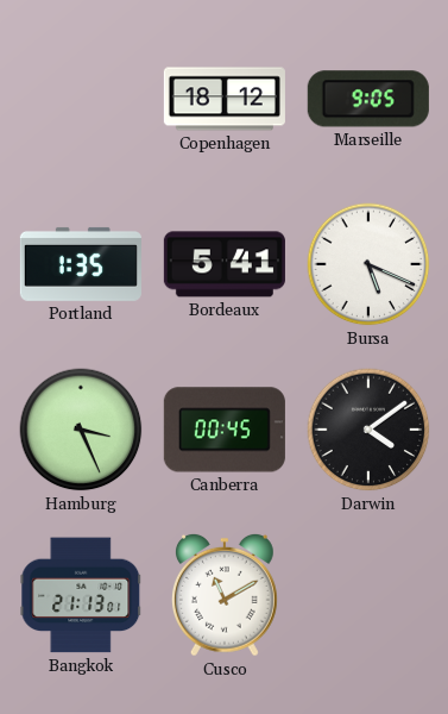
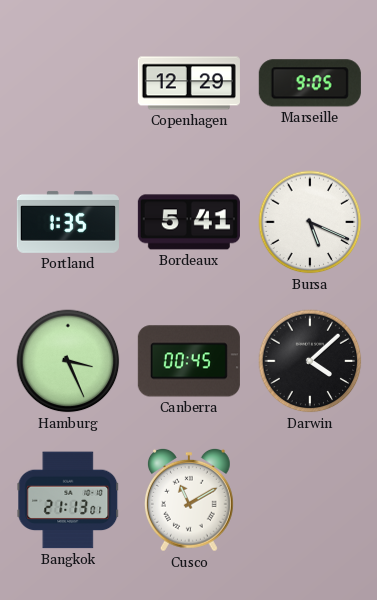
Copenhagen: 18:12 -> 12:29
Darwin: 4:09 -> 4:08
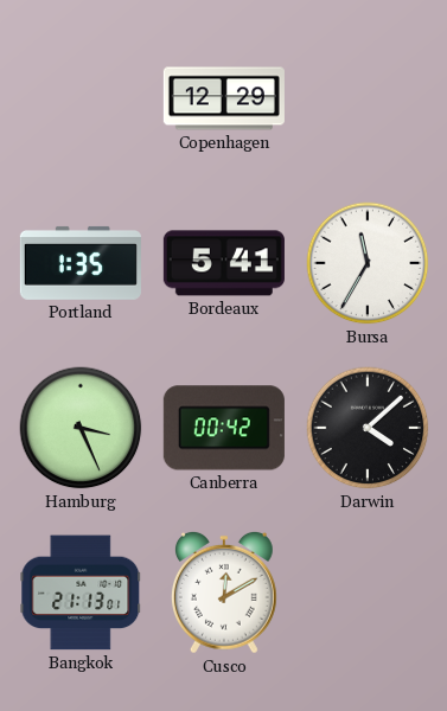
Marseille: 9:05 -> none
Bursa: 5:19 -> 11:35
Canberra: 00:45 -> 00:42
Cusco: 11:10 -> 12:10
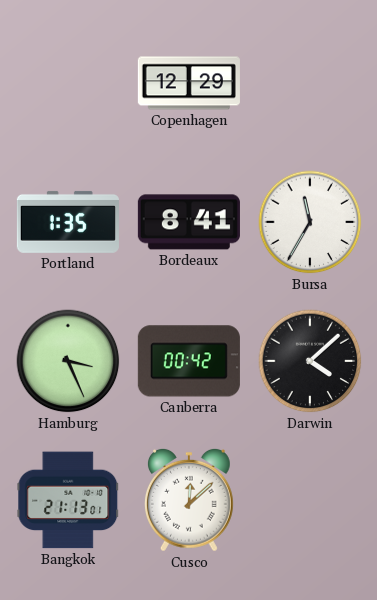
Bordeaux: 5:41 -> 8:41
Cusco: 12:10 -> 12:08
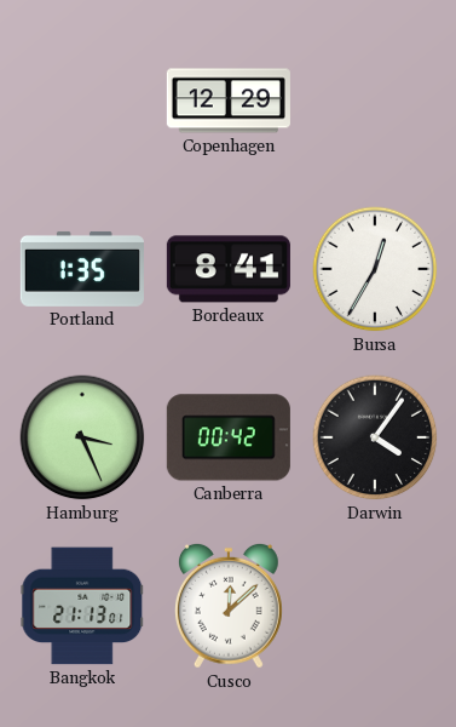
Bursa: 11:35 -> 12:35
Darwin: 4:08 -> 4:06
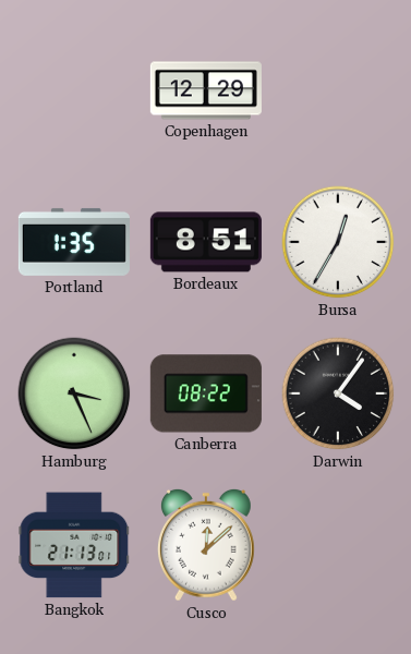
Bordeaux: 8:41 -> 8:51
Canberra: 00:42 -> 08:22
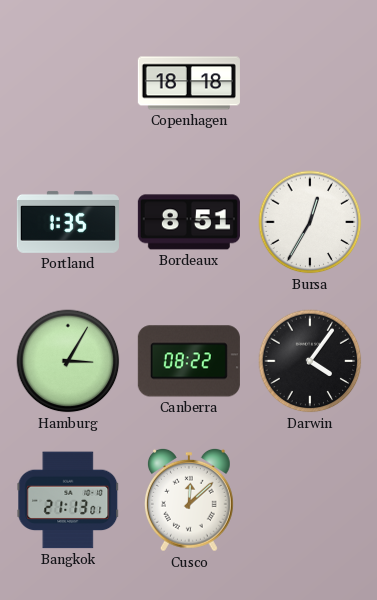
Copenhagen: 12:29 -> 18:18
Hamburg: 3:26 -> 3:05
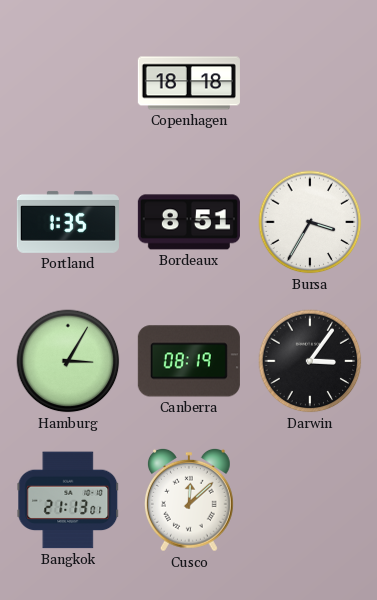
Bursa: 12:35 -> 3:35
Canberra: 08:22 -> 08:19
Darwin: 4:06 -> 3:06
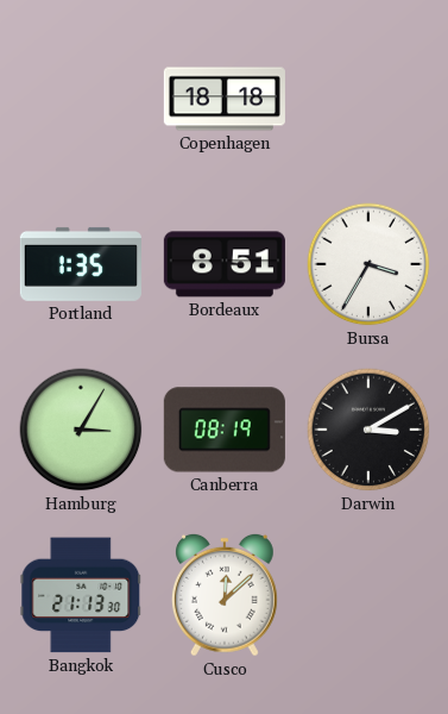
Darwin: 3:06 -> 3:10
Bangkok: 21:13:01 -> 21:13:30
